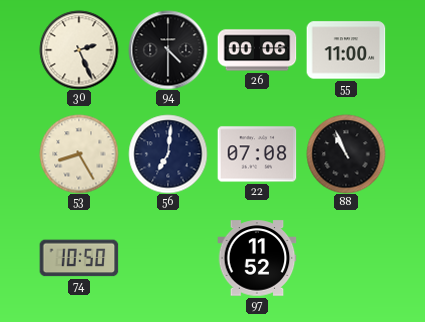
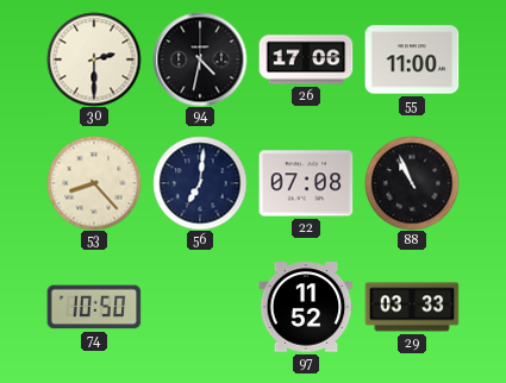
30: 2:26 -> 2:30
94: 4:30 -> 4:32
26: 00:06 -> 17:06
53: 8:25 -> 8:23
29: none -> 03:33
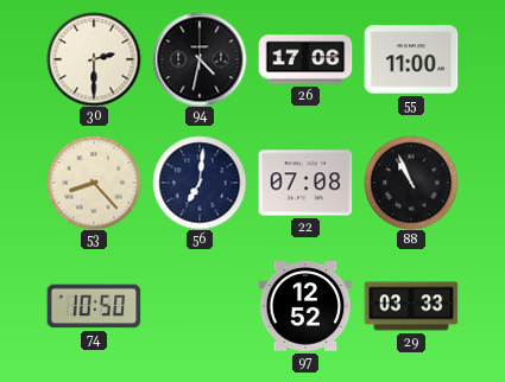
97: 11:52 -> 12:52
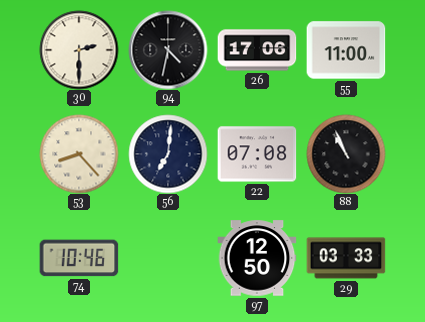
74: 10:50 -> 10:46
97: 12:52 -> 12:50
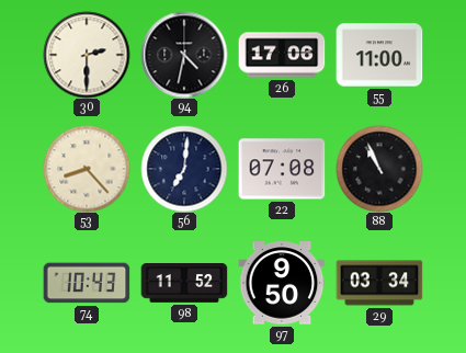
74: 10:46 -> 10:43
98: none -> 11:52
97: 12:50 -> 9:50
29: 03:33 -> 03:34
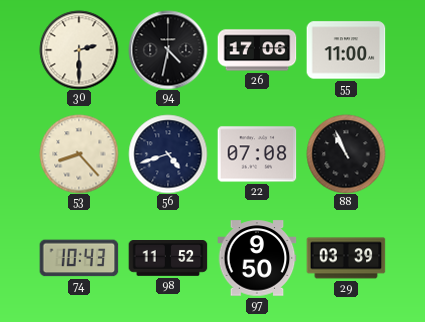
56: 7:01 -> 4:42
29: 03:34 -> 03:39
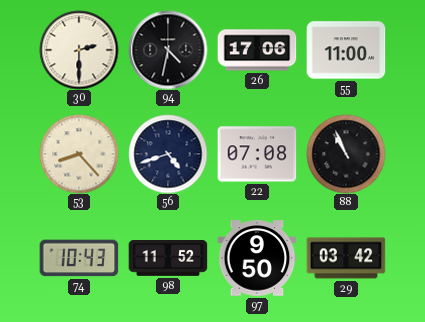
29: 03:39 -> 03:42
